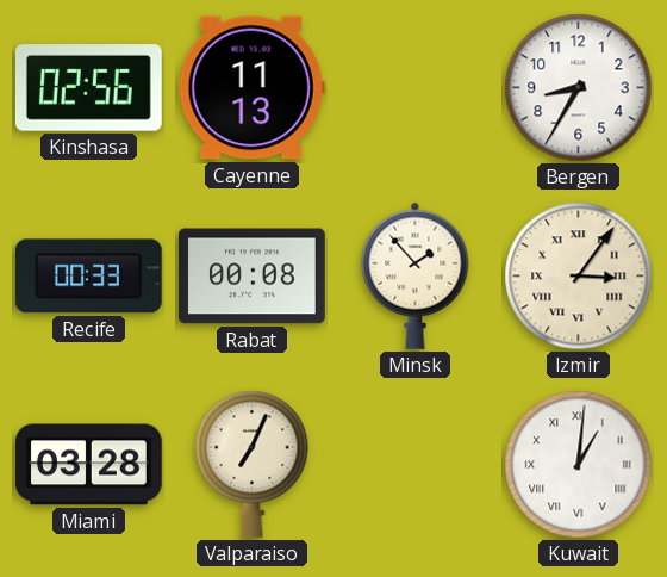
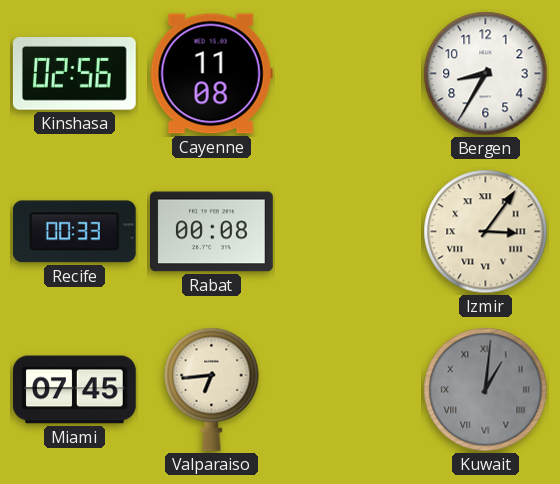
Cayenne: 11:13 -> 11:08
Minsk: 1:53 -> none
Miami: 03:28 -> 07:45
Valparaiso: 7:04 -> 6:44
Kuwait dial: white -> grey
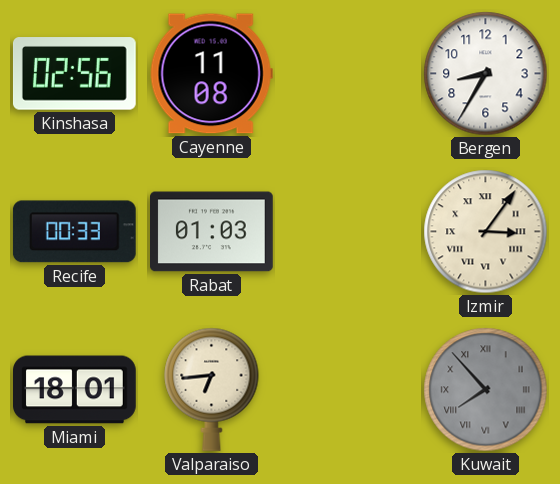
Rabat: 00:08 -> 01:03
Miami: 07:45 -> 18:01
Kuwait: 1:01 -> 7:53
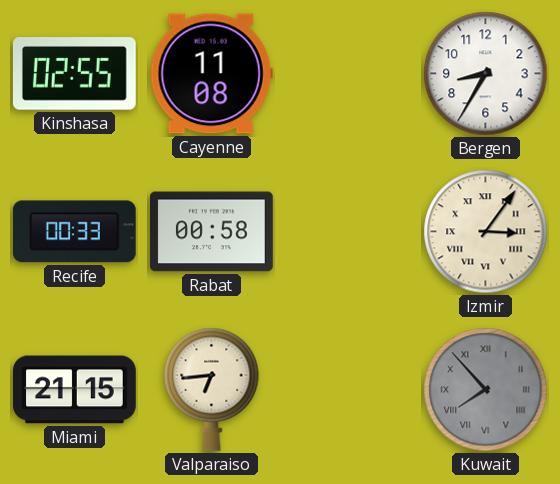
Kinshasa: 02:56 -> 02:55
Rabat: 01:03 -> 00:58
Miami: 18:01 -> 21:15
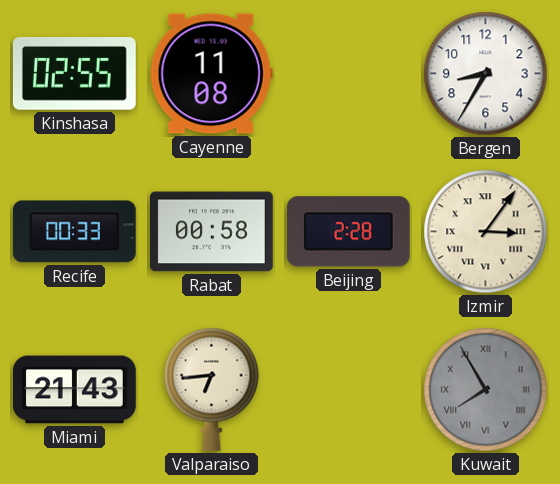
Beijing: none -> 2:28
Miami: 21:15 -> 21:43
Kuwait: 7:53 -> 7:55
